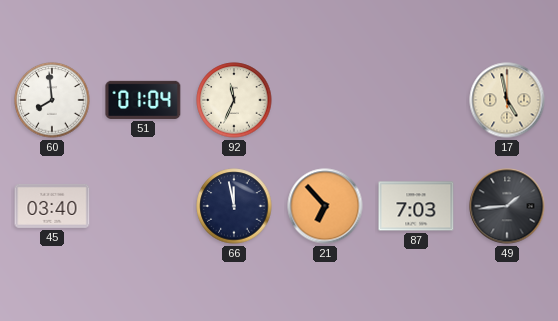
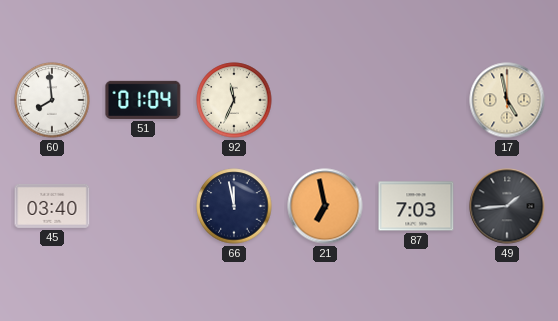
21: 6:53 -> 6:58
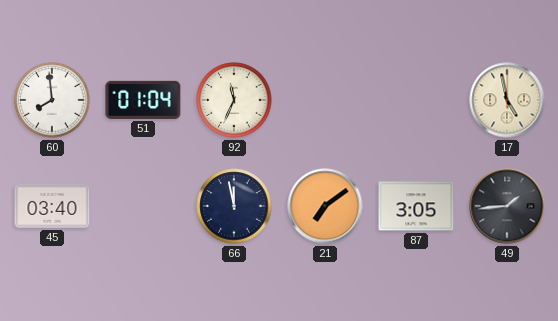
21: 6:58 -> 7:09
87: 7:03 -> 3:05
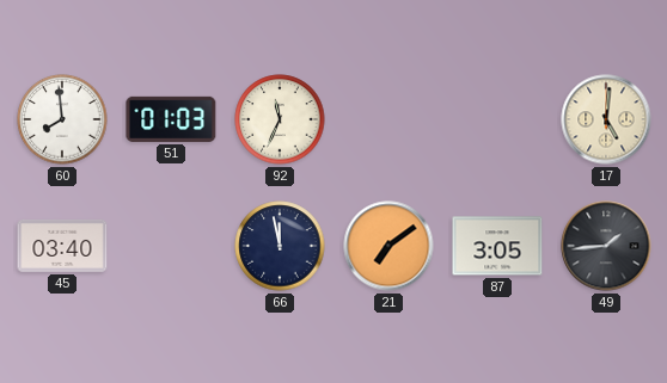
51: 01:04 -> 01:03
17: 4:58 -> 5:01
